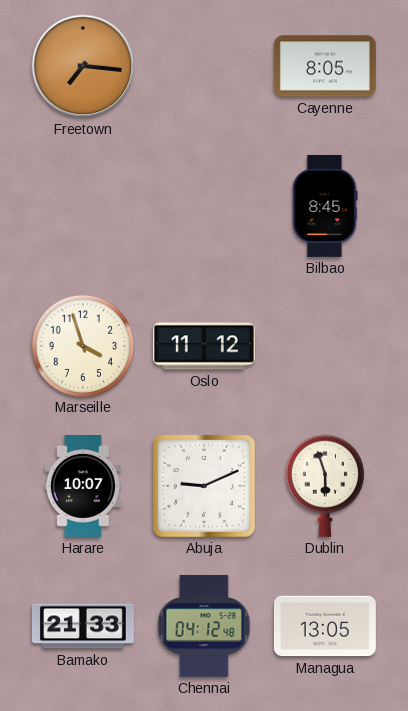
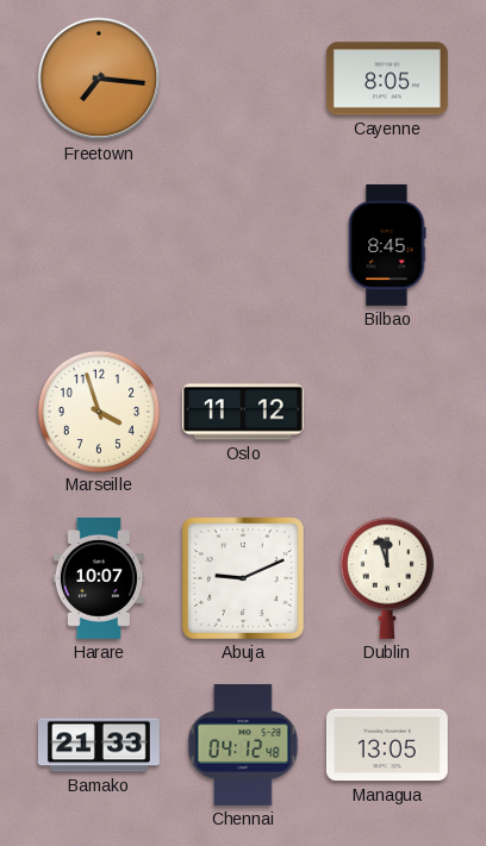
Dublin: 5:57 -> 11:57
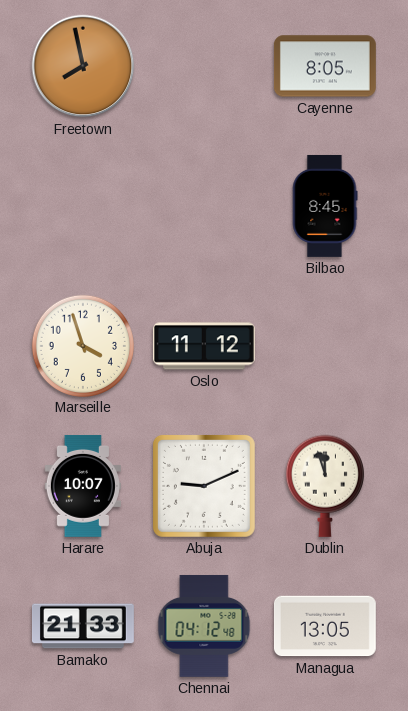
Freetown: 7:16 -> 7:58
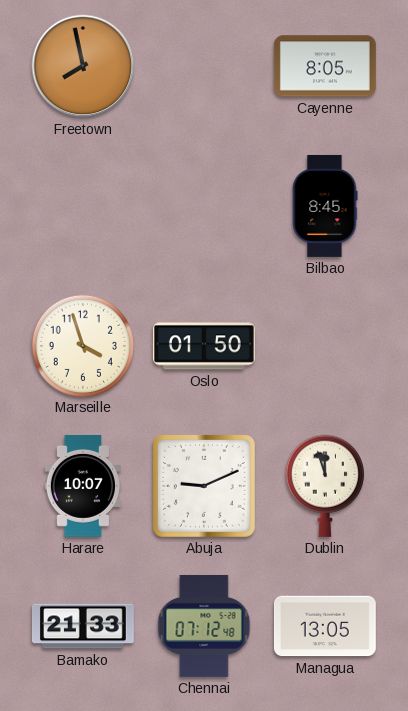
Oslo: 11:12 -> 01:50
Chennai: 04:12 -> 07:12
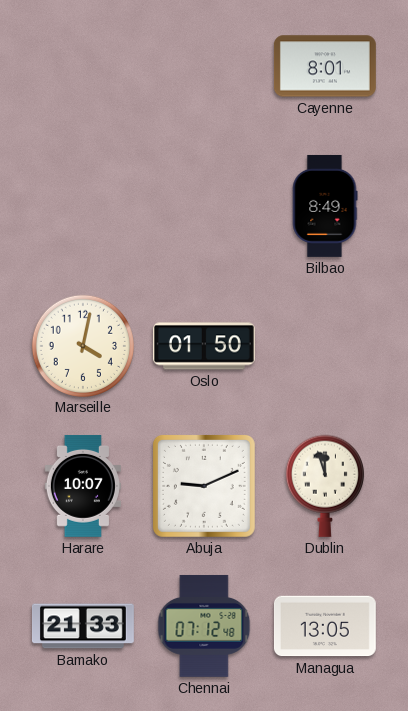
Freetown: 7:58 -> none
Cayenne: 8:05 -> 8:01
Bilbao: 8:45 -> 8:49
Marseille: 3:57 -> 4:02
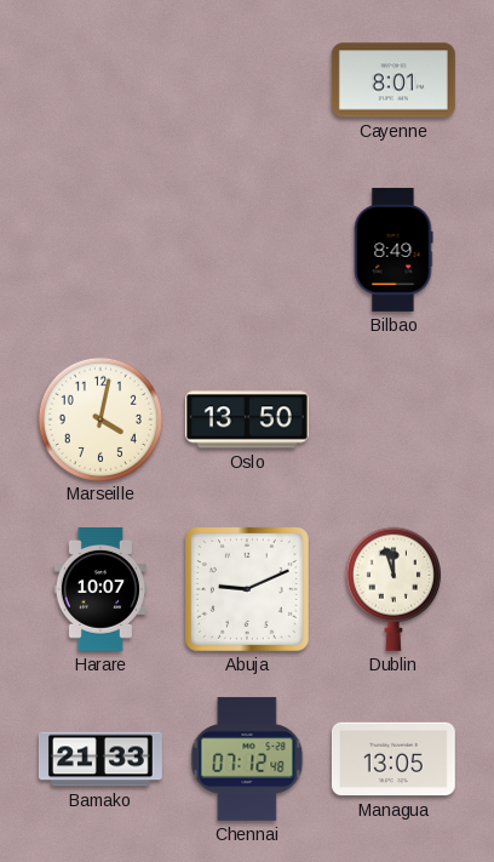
Oslo: 01:50 -> 13:50
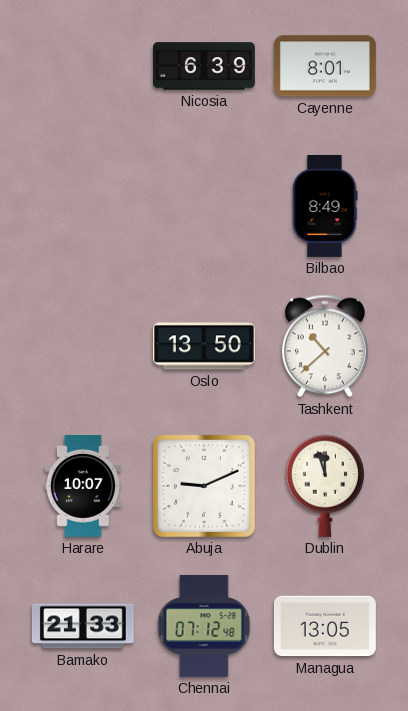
Nicosia: none -> 6:39
Marseille: 4:02 -> none
Tashkent: none -> 10:38
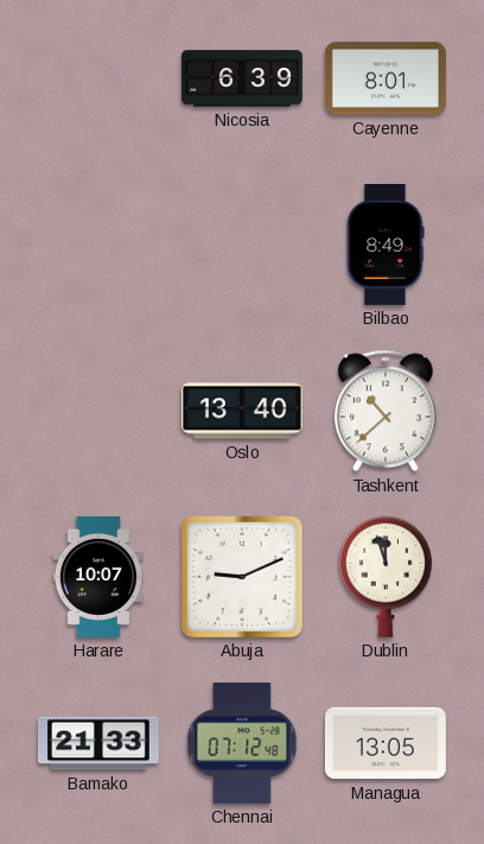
Oslo: 13:50 -> 13:40
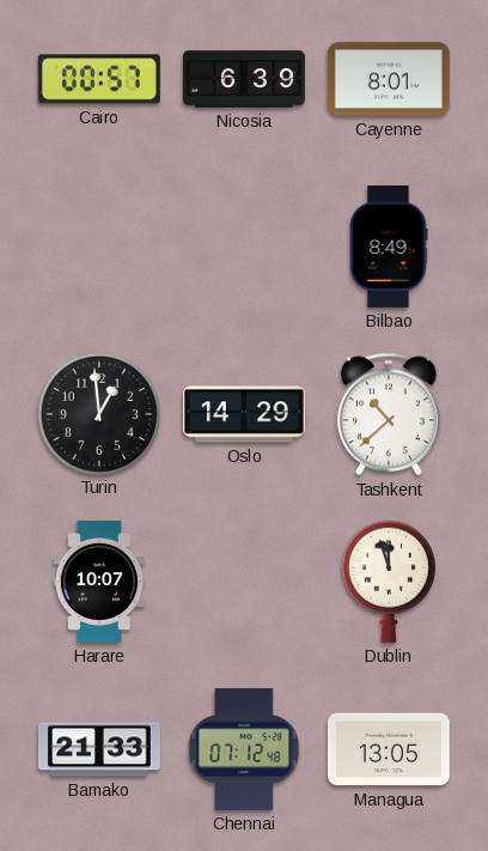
Cairo: none -> 00:57
Turin: none -> 12:59
Oslo: 13:40 -> 14:29
Abuja: 9:11 -> none
